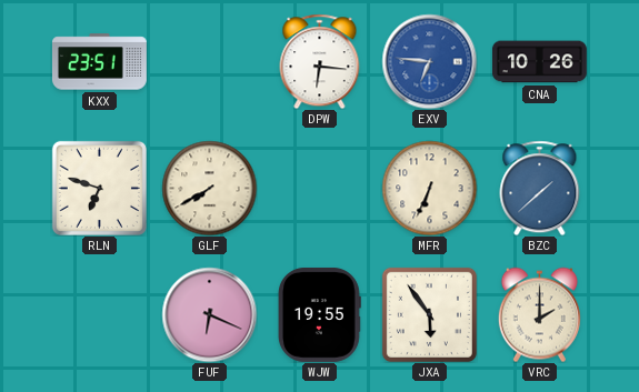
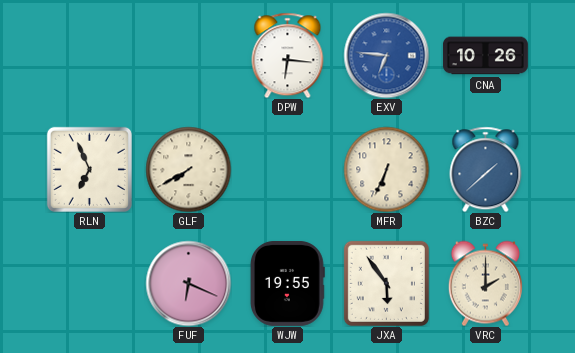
KXX: 23:51 -> none
RLN: 6:48 -> 6:56
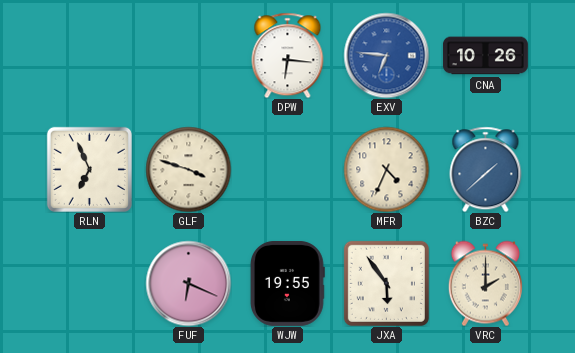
GLF: 7:40 -> 3:48
MFR: 6:34 -> 4:34
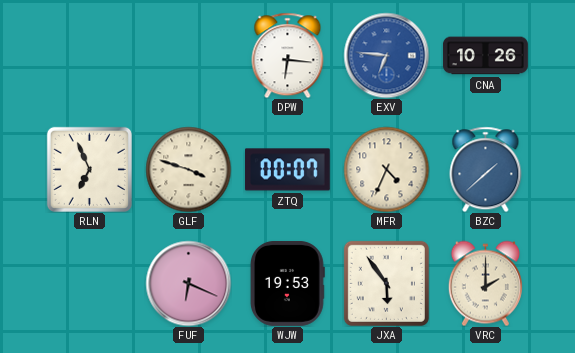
ZTQ: none -> 00:07
WJW: 19:55 -> 19:53
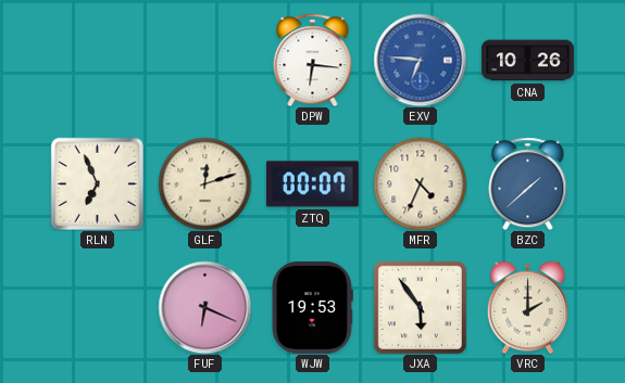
GLF: 3:48 -> 12:12
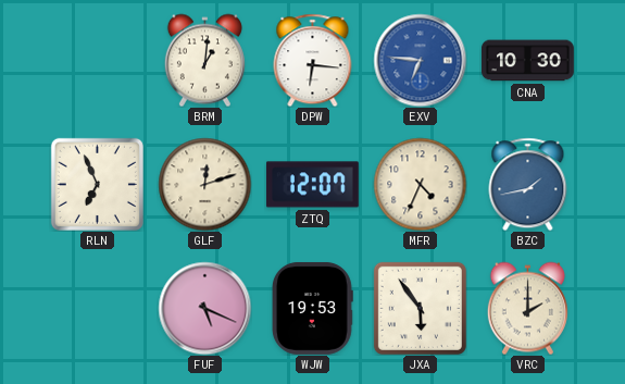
BRM: none -> 1:01
CNA: 10:26 -> 10:30
ZTQ: 00:07 -> 12:07
BZC: 1:38 -> 1:43
FUF: 6:19 -> 5:19
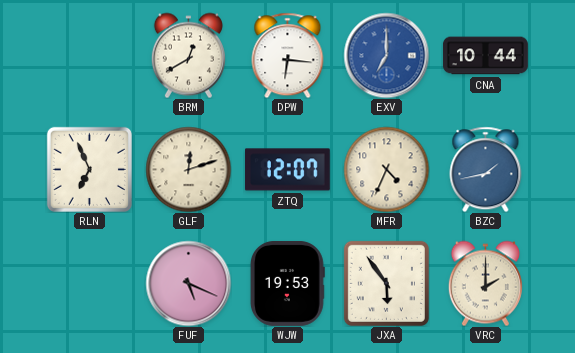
BRM: 1:01 -> 12:40
EXV: 6:46 -> 7:00
CNA: 10:30 -> 10:44
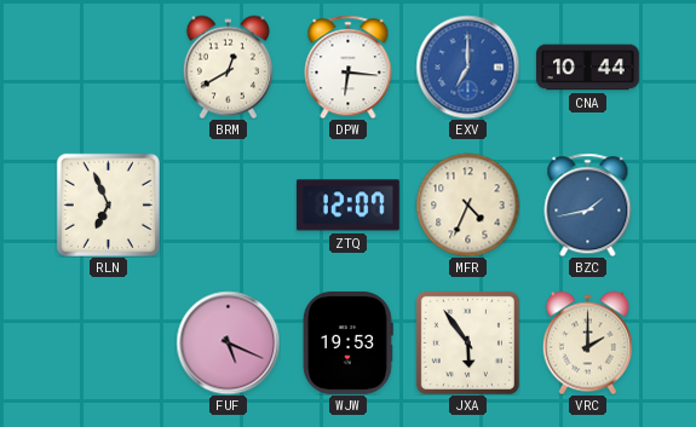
GLF: 12:12 -> none
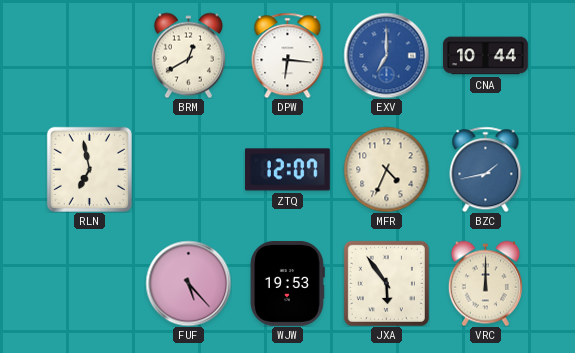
RLN: 6:56 -> 6:58
FUF: 5:19 -> 5:23
VRC: 2:00 -> 12:00
